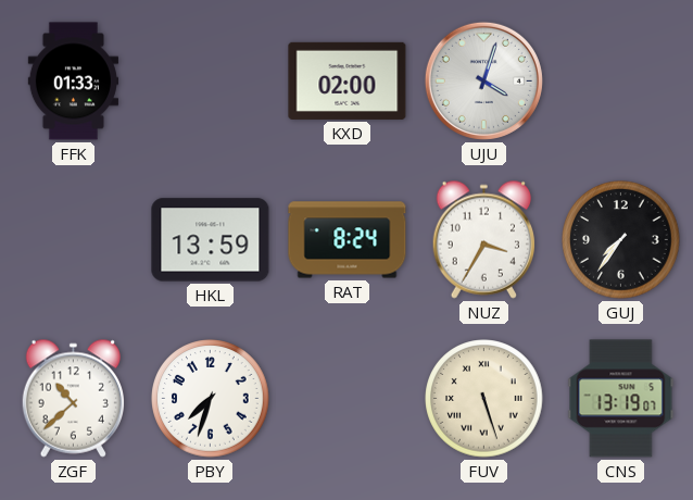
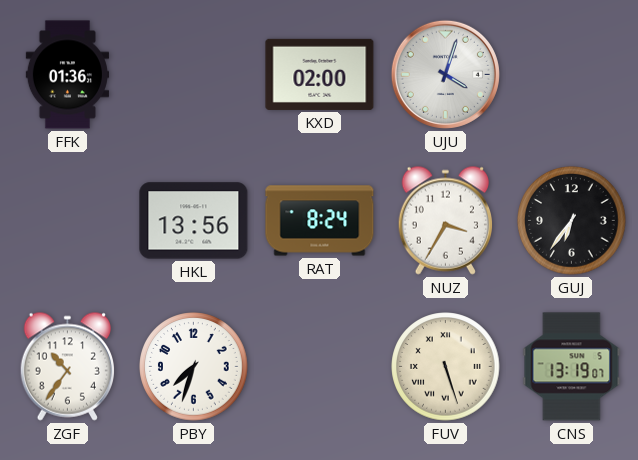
FFK: 01:33 -> 01:36
HKL: 13:59 -> 13:56
GUJ: 7:36 -> 6:36
ZGF: 10:38 -> 10:36
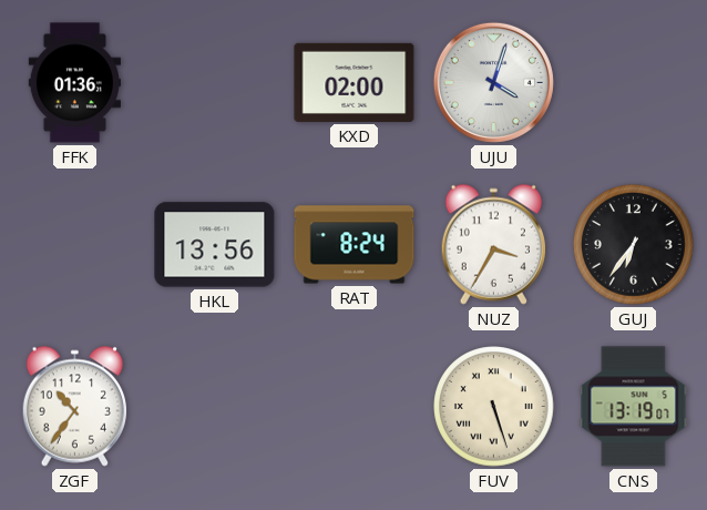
PBY: 7:33 -> none
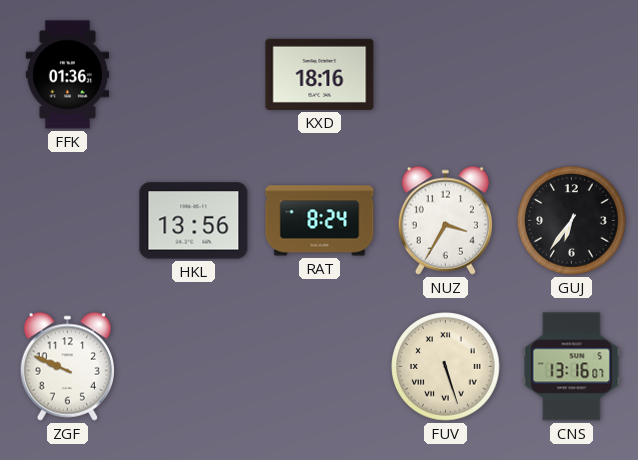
KXD: 02:00 -> 18:16
UJU: 4:03 -> none
ZGF: 10:36 -> 9:49
CNS: 13:19 -> 13:16
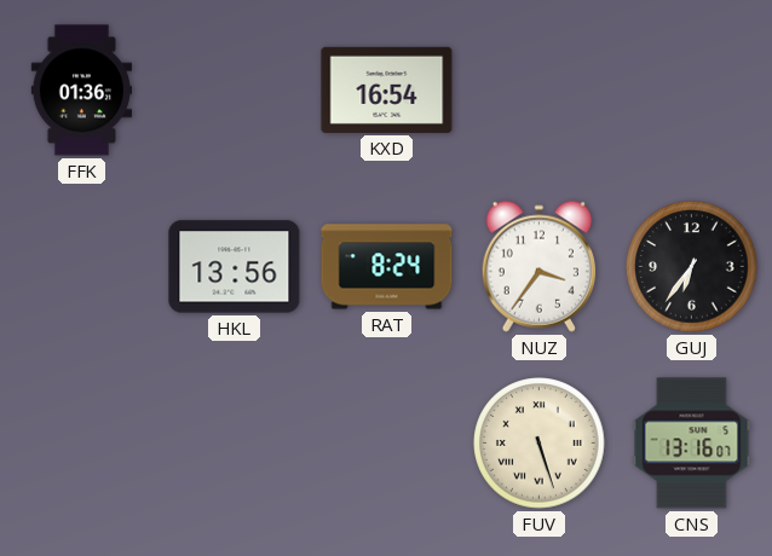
KXD: 18:16 -> 16:54
NUZ: 3:35 -> 3:36
ZGF: 9:49 -> none
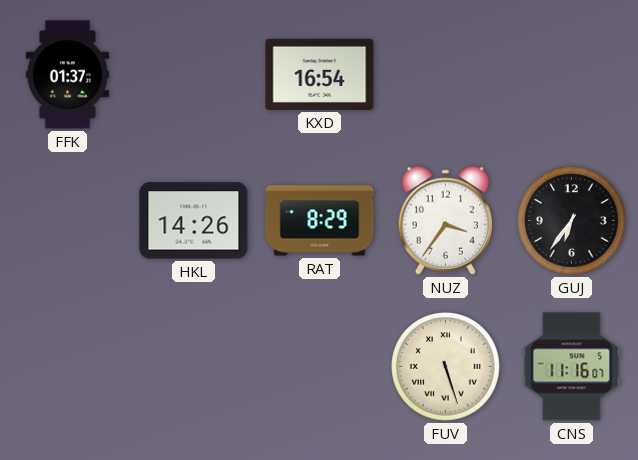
FFK: 01:36 -> 01:37
HKL: 13:56 -> 14:26
RAT: 8:24 -> 8:29
CNS: 13:16 -> 11:16
